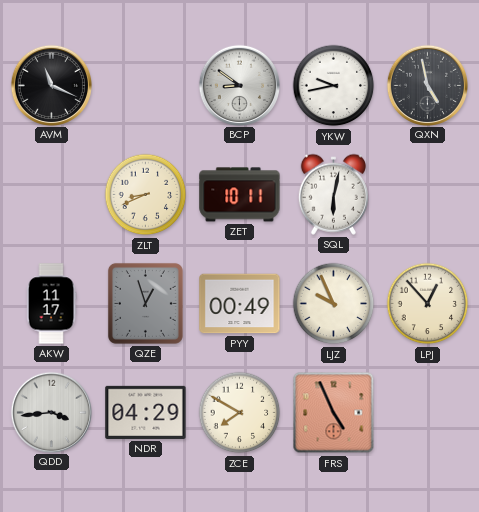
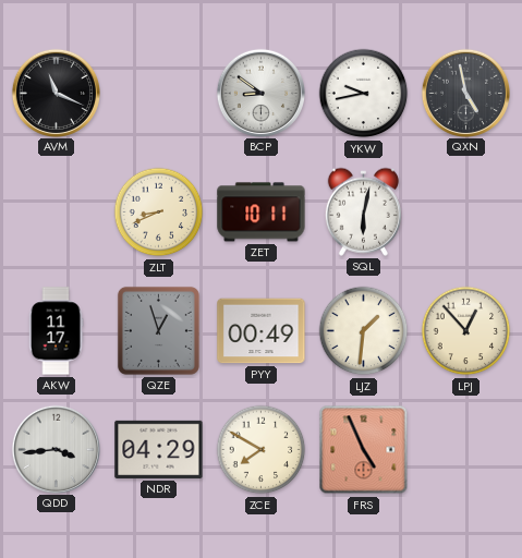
LJZ: 9:56 -> 1:31
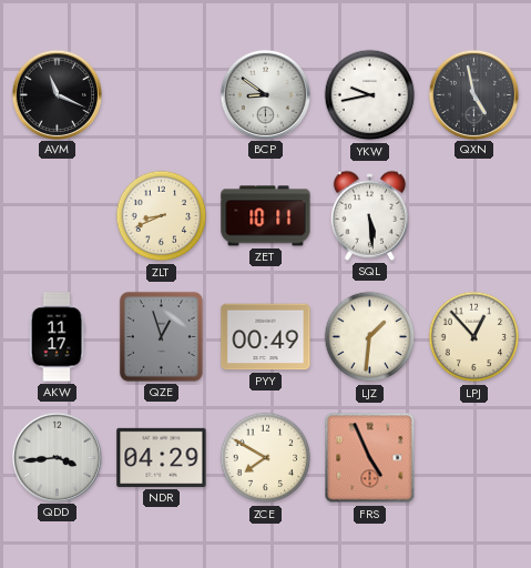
SQL: 6:02 -> 5:29
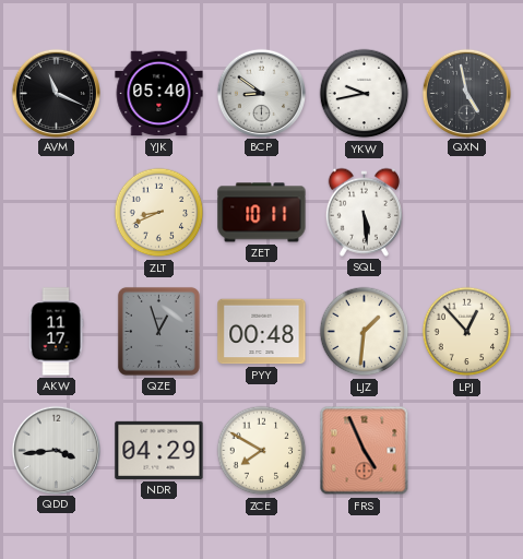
YJK: none -> 05:40
PYY: 00:49 -> 00:48
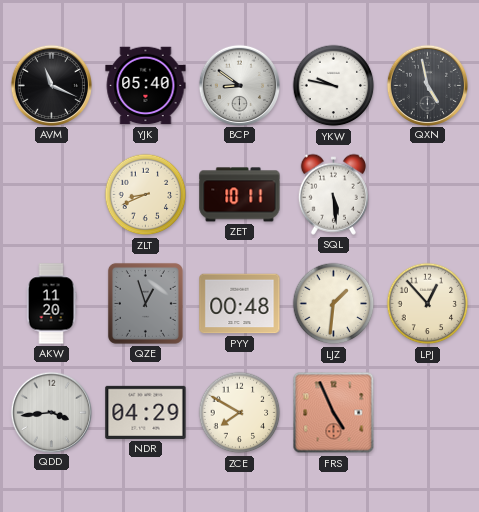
YKW: 9:43 -> 9:47
AKW: 11:17 -> 11:20
